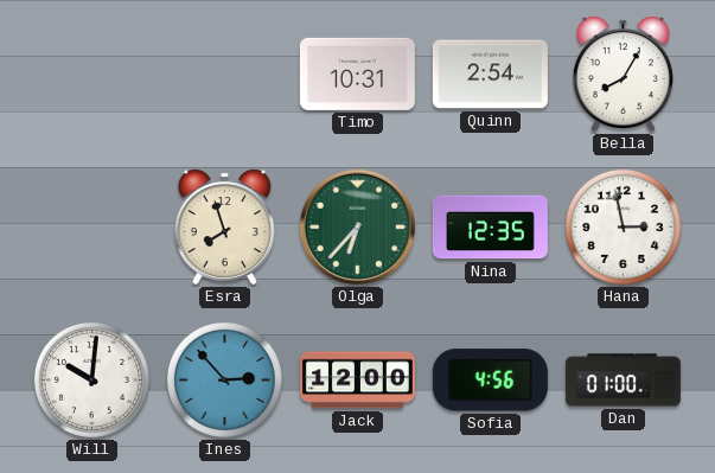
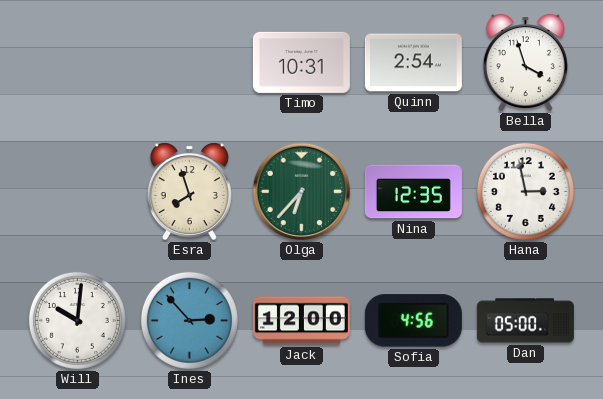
Bella: 8:05 -> 3:57
Dan: 01:00 -> 05:00
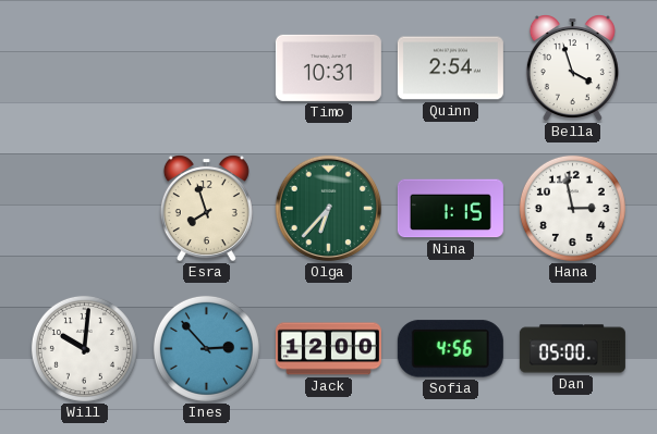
Nina: 12:35 -> 1:15
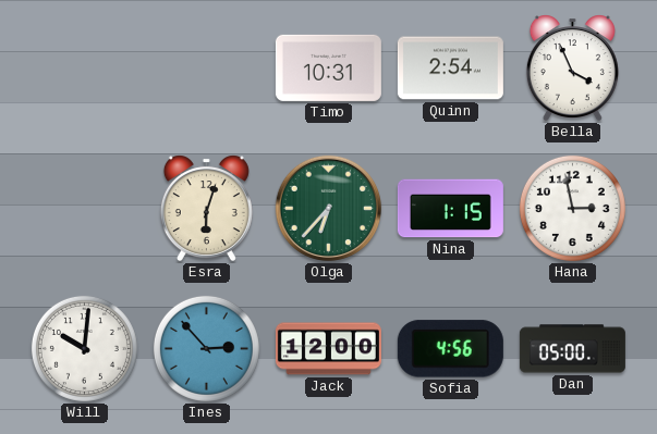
Bella: 3:57 -> 3:56
Esra: 7:57 -> 6:03
